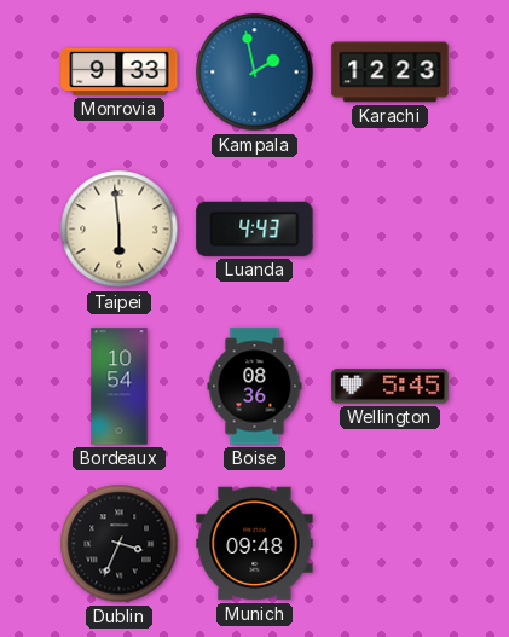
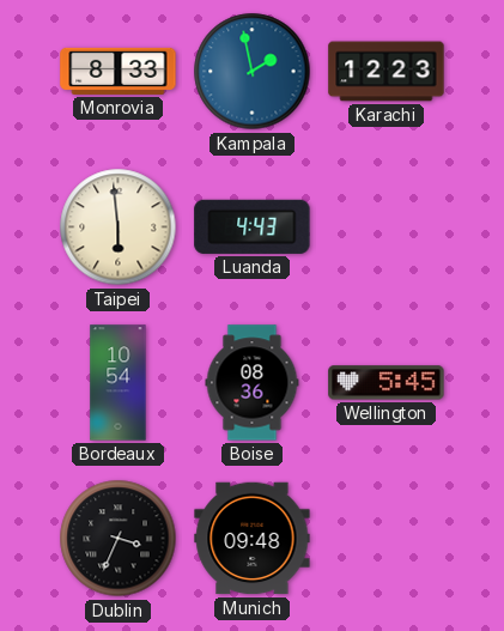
Monrovia: 9:33 -> 8:33
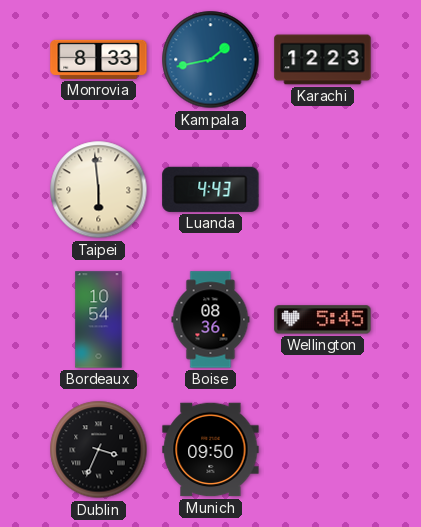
Kampala: 1:58 -> 1:43
Munich: 09:48 -> 09:50
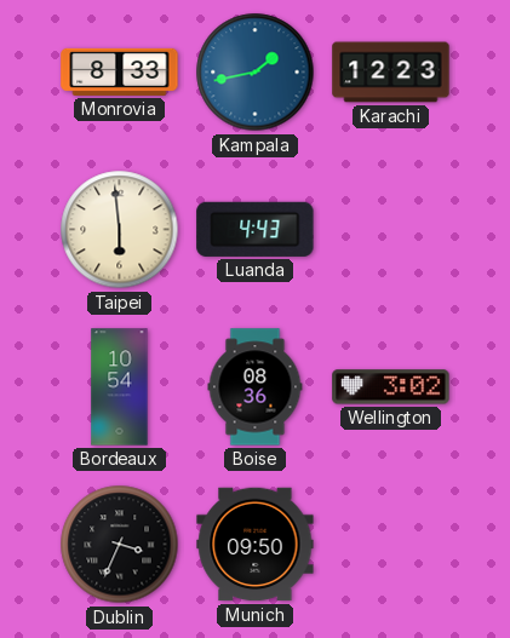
Wellington: 5:45 -> 3:02
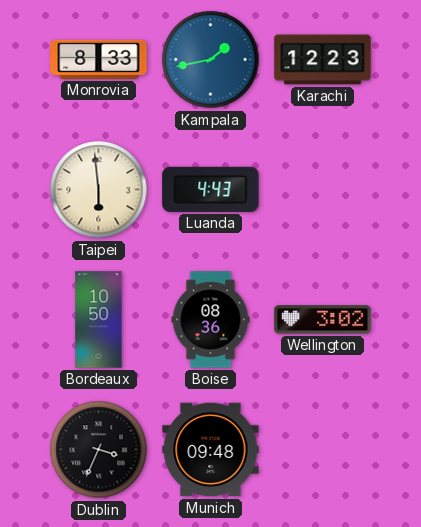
Bordeaux: 10:54 -> 10:50
Munich: 09:50 -> 09:48
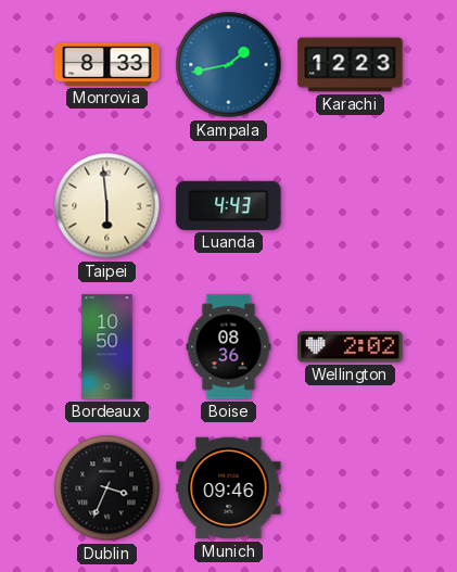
Wellington: 3:02 -> 2:02
Munich: 09:48 -> 09:46
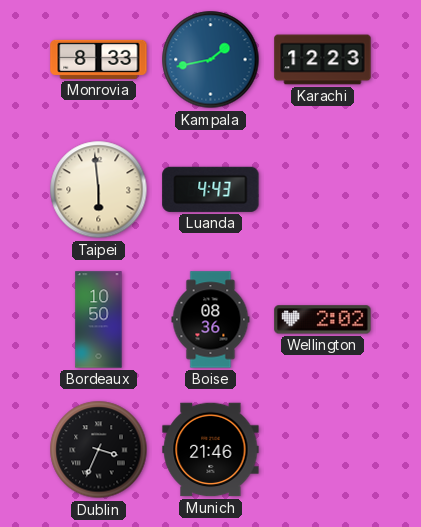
Munich: 09:46 -> 21:46
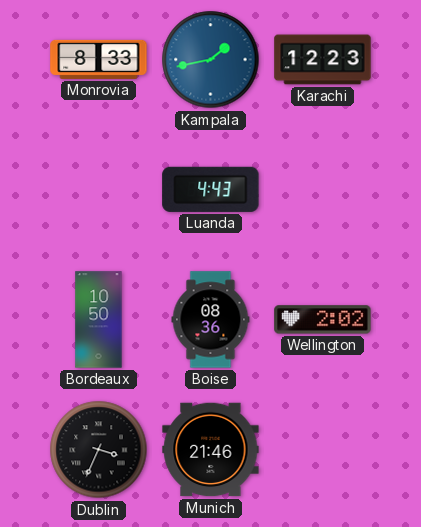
Taipei: 5:59 -> none
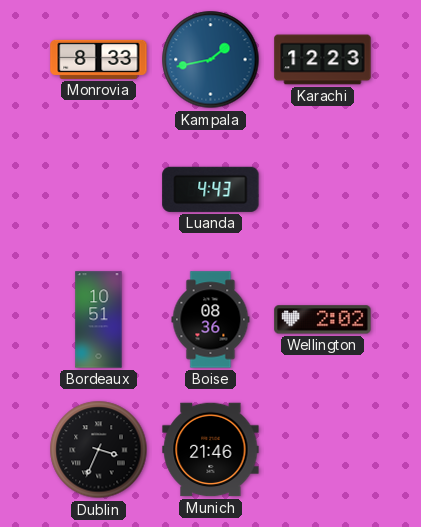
Bordeaux: 10:50 -> 10:51
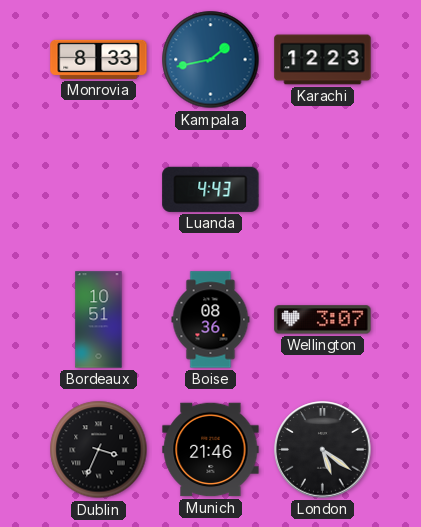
Wellington: 2:02 -> 3:07
London: none -> 5:21
